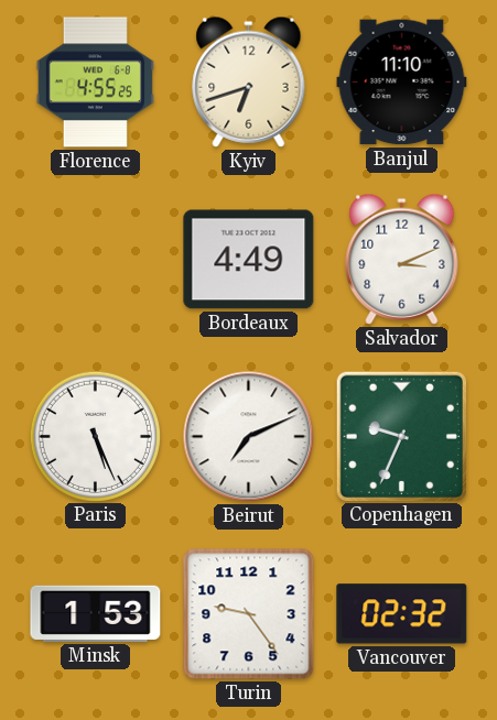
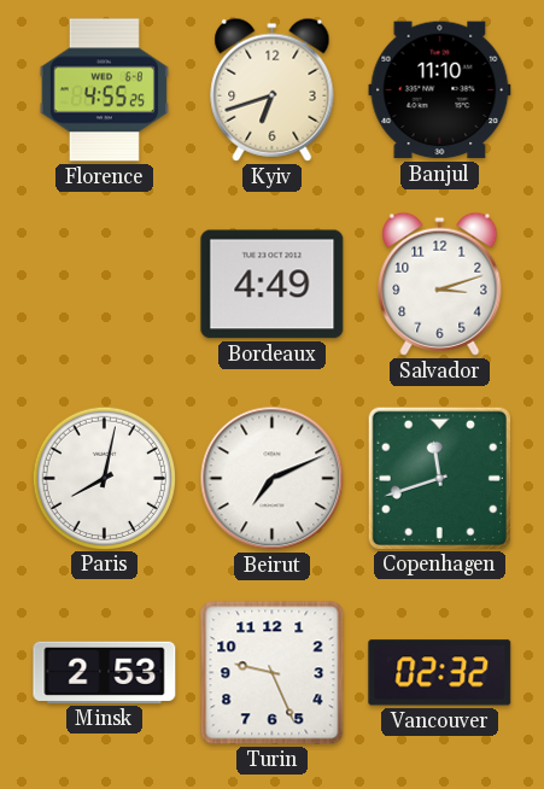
Salvador: 3:11 -> 3:12
Paris: 5:26 -> 8:02
Copenhagen: 9:34 -> 11:42
Minsk: 1:53 -> 2:53
Turin: 9:24 -> 9:26
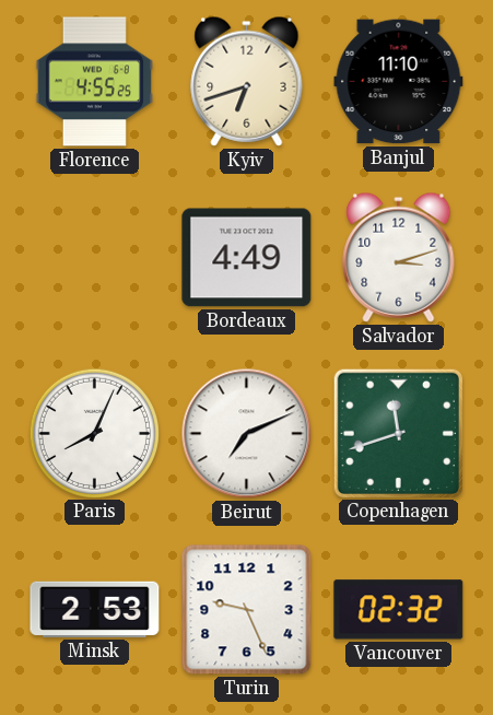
Paris: 8:02 -> 8:04
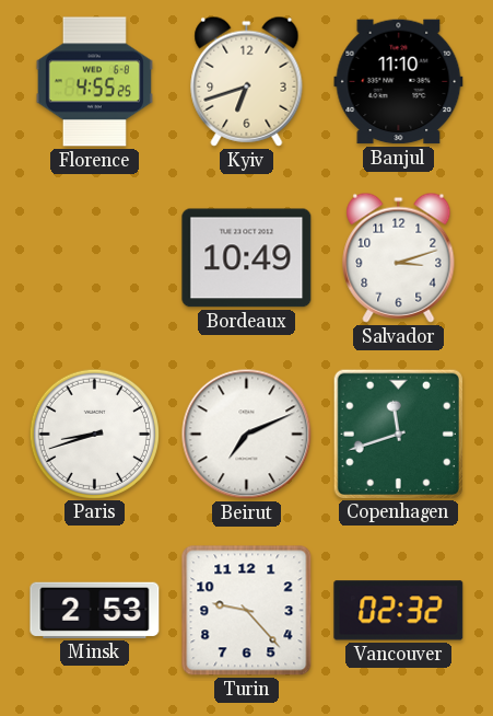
Bordeaux: 4:49 -> 10:49
Paris: 8:04 -> 8:42
Turin: 9:26 -> 9:23
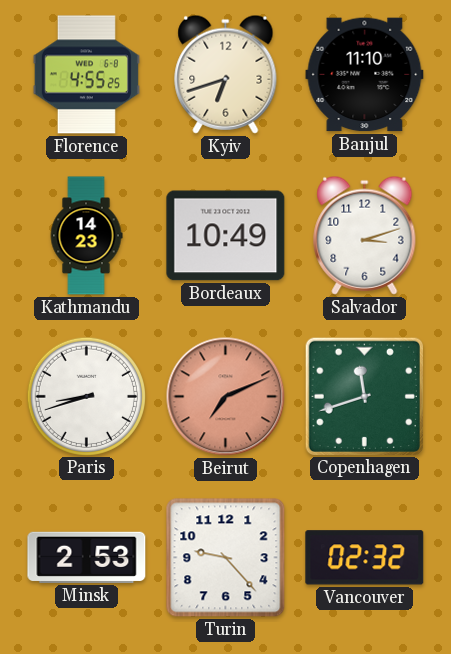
Kathmandu: none -> 14:23
Beirut dial: white -> salmon
